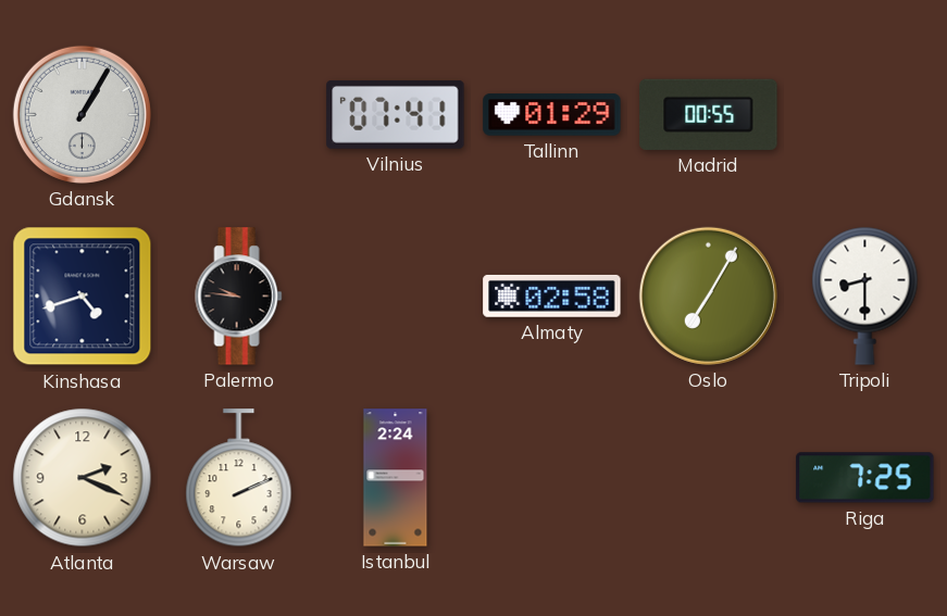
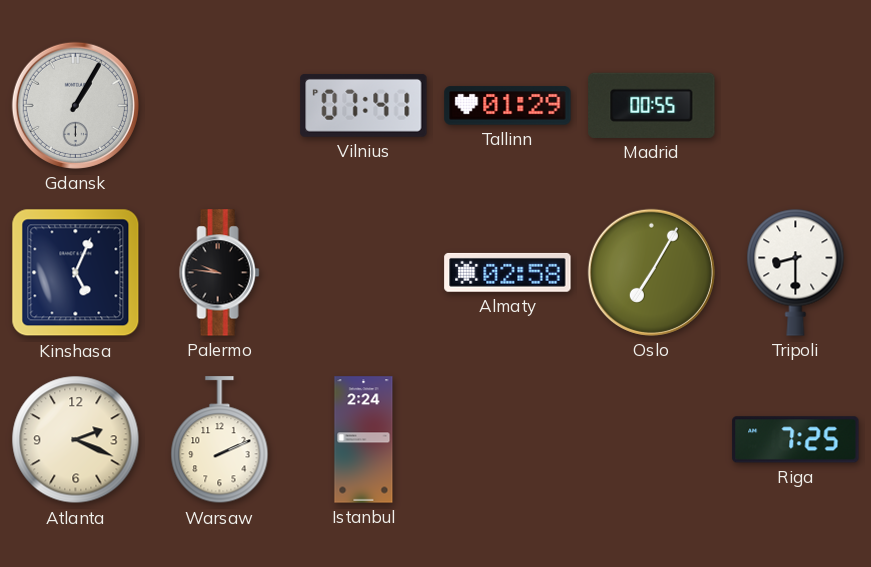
Kinshasa: 4:42 -> 5:04
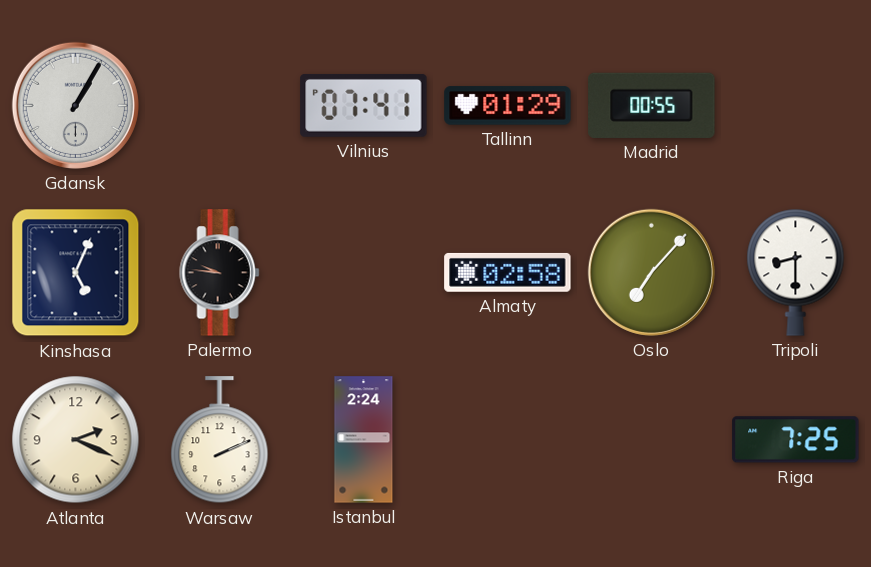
Oslo: 7:05 -> 7:07
